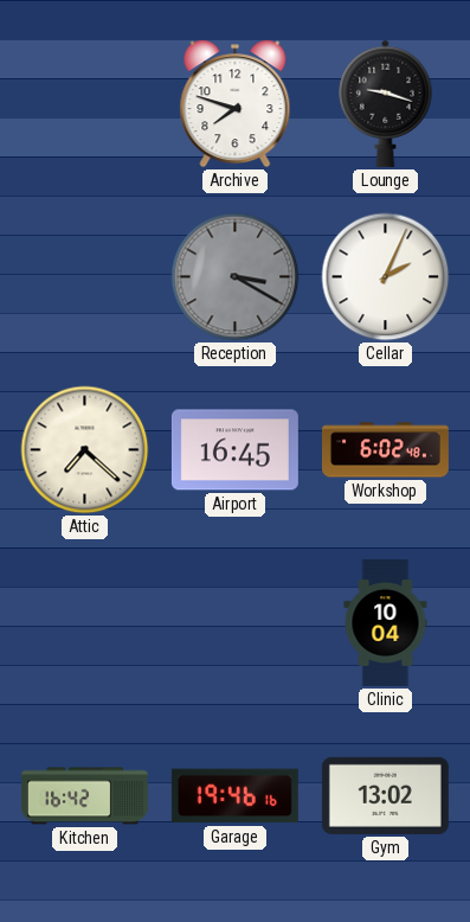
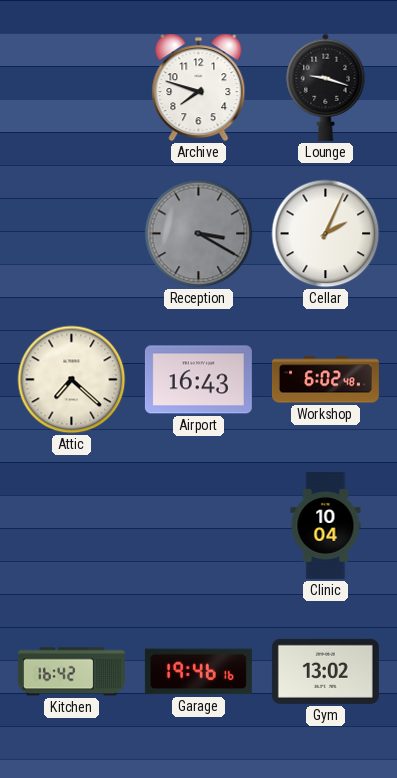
Airport: 16:45 -> 16:43
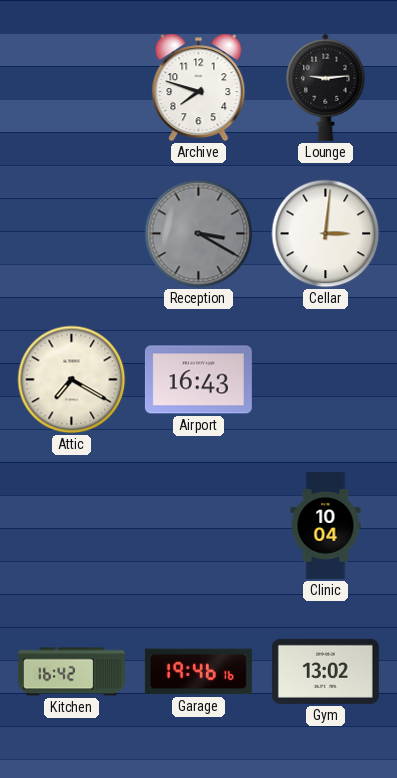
Lounge: 9:18 -> 9:14
Cellar: 2:04 -> 3:01
Attic: 7:22 -> 7:20
Workshop: 6:02 -> none
